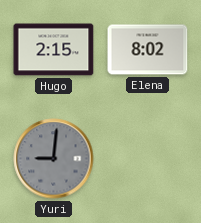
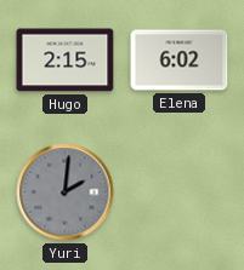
Elena: 8:02 -> 6:02
Yuri: 9:01 -> 2:01
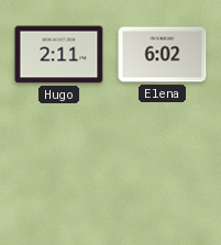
Hugo: 2:15 -> 2:11
Yuri: 2:01 -> none
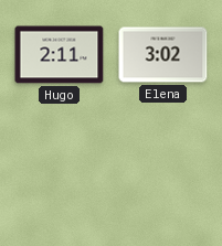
Elena: 6:02 -> 3:02
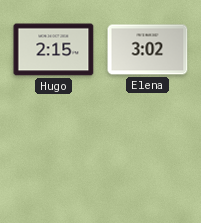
Hugo: 2:11 -> 2:15
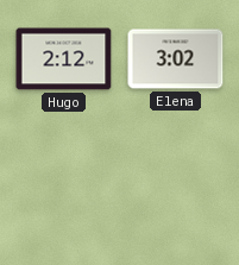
Hugo: 2:15 -> 2:12
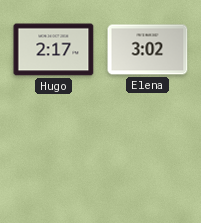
Hugo: 2:12 -> 2:17
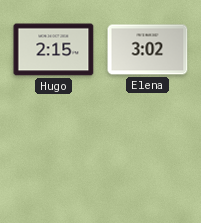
Hugo: 2:17 -> 2:15
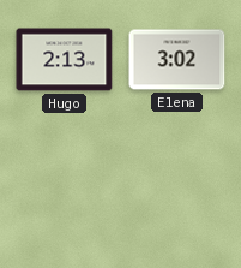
Hugo: 2:15 -> 2:13
